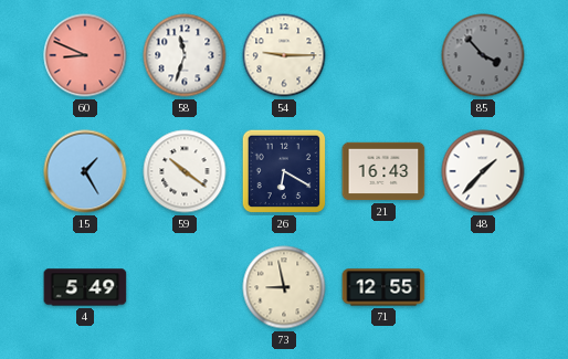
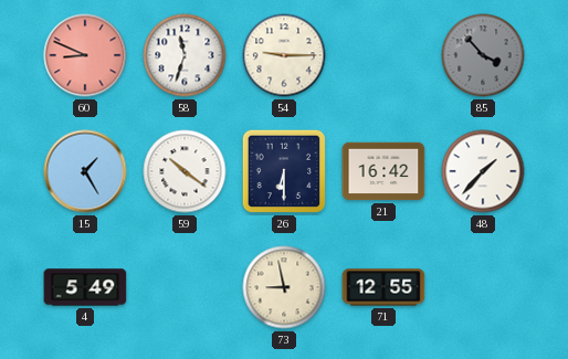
26: 6:20 -> 6:30
21: 16:43 -> 16:42
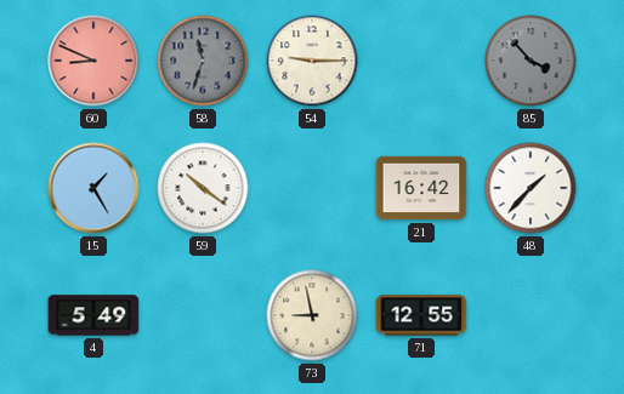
58 dial: white -> grey
26: 6:30 -> none
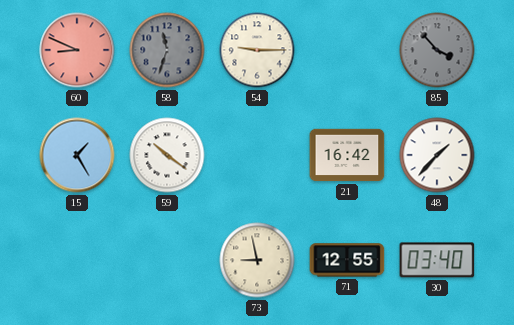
4: 5:49 -> none
30: none -> 03:40
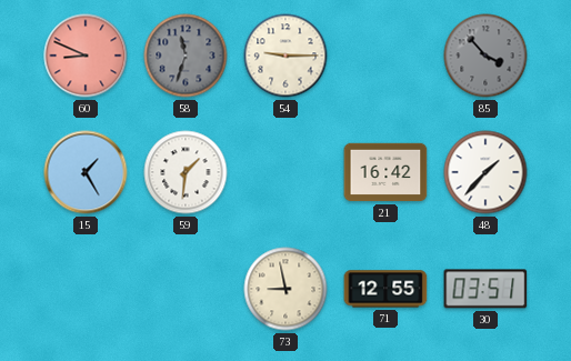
59: 10:21 -> 1:31
30: 03:40 -> 03:51
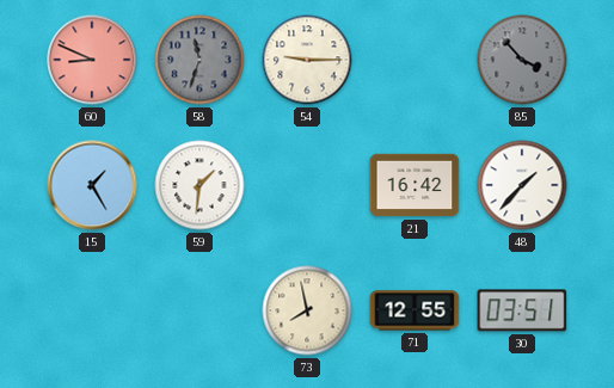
73: 8:58 -> 7:58
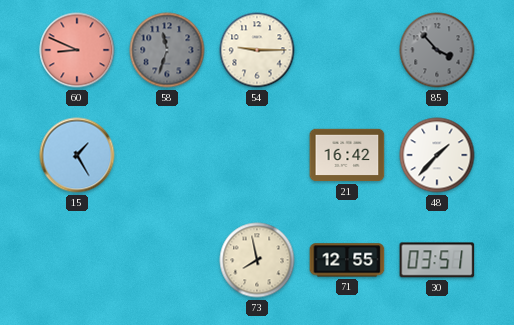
59: 1:31 -> none
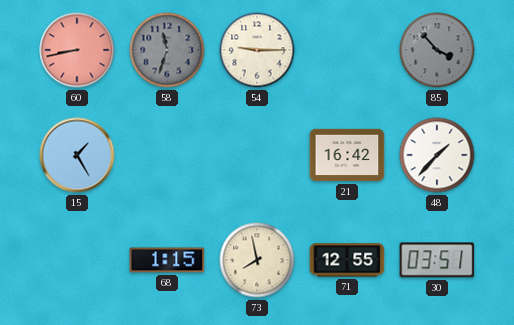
60: 8:49 -> 8:43
68: none -> 1:15
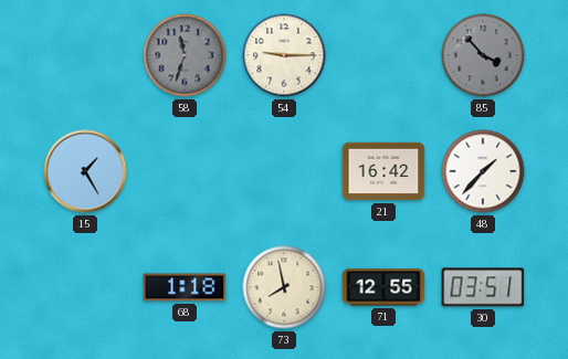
60: 8:43 -> none
68: 1:15 -> 1:18
